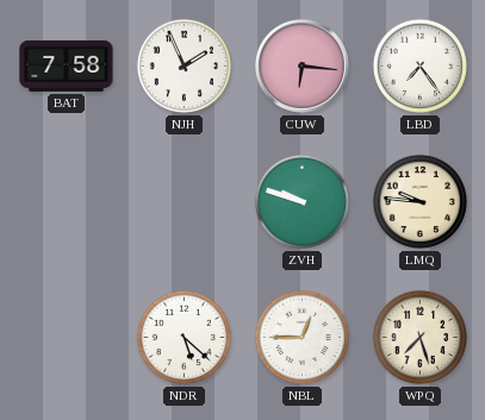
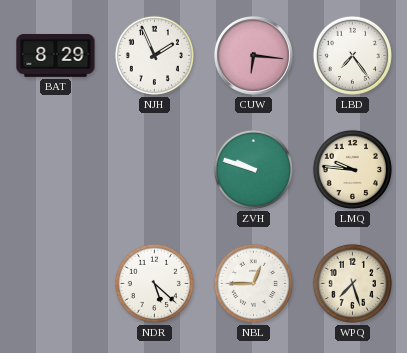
BAT: 7:58 -> 8:29
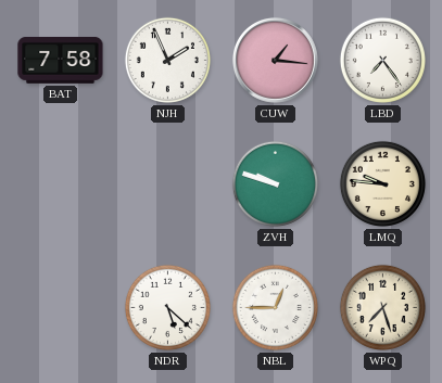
BAT: 8:29 -> 7:58
CUW: 6:16 -> 1:16
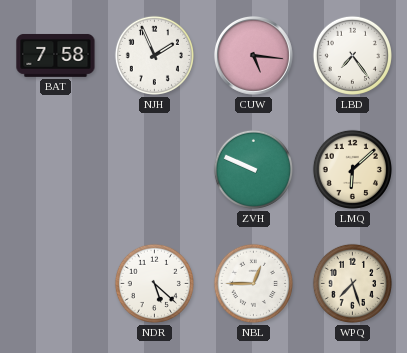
CUW: 1:16 -> 5:16
ZVH: 9:48 -> 9:49
LMQ: 9:46 -> 6:08
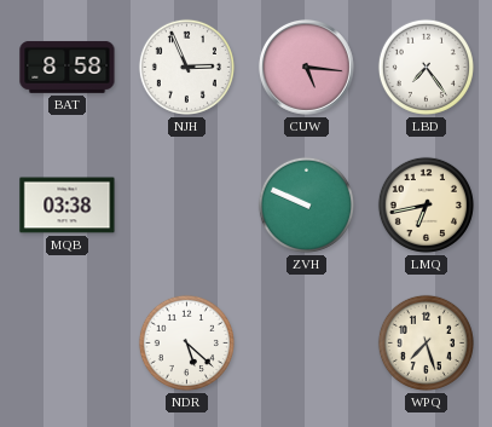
BAT: 7:58 -> 8:58
NJH: 1:56 -> 2:56
MQB: none -> 03:38
LMQ: 6:08 -> 6:43
NBL: 12:45 -> none
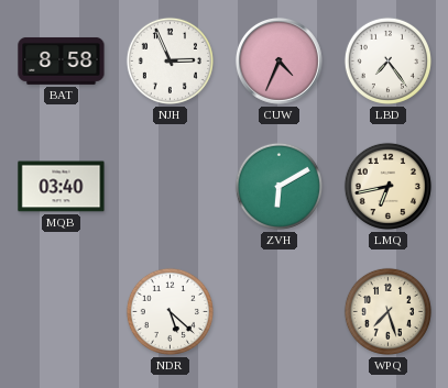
CUW: 5:16 -> 4:34
MQB: 03:38 -> 03:40
ZVH: 9:49 -> 6:10
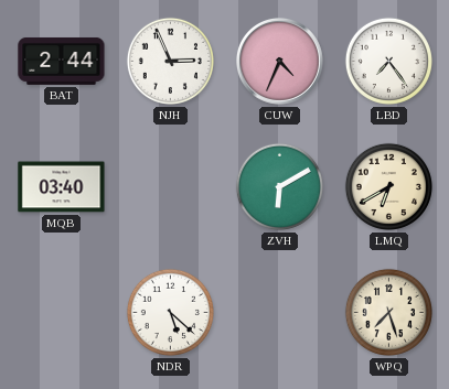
BAT: 8:58 -> 2:44
LMQ: 6:43 -> 6:40
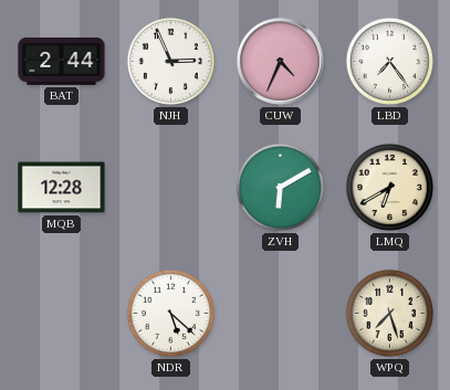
MQB: 03:40 -> 12:28
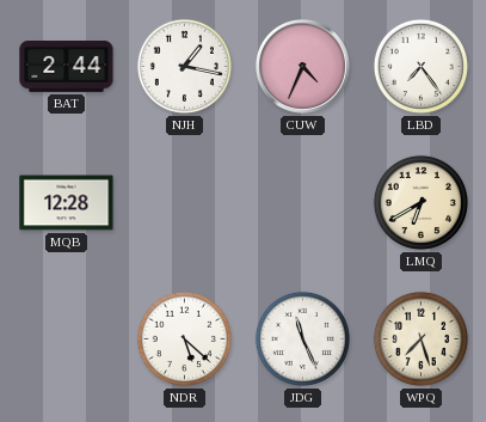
NJH: 2:56 -> 1:17
ZVH: 6:10 -> none
JDG: none -> 11:26
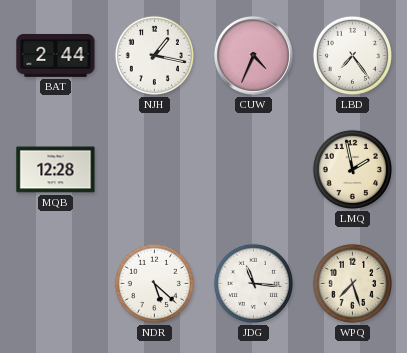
LMQ: 6:40 -> 1:58
JDG: 11:26 -> 11:16
